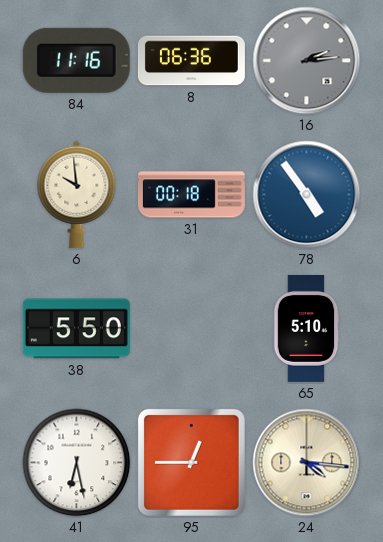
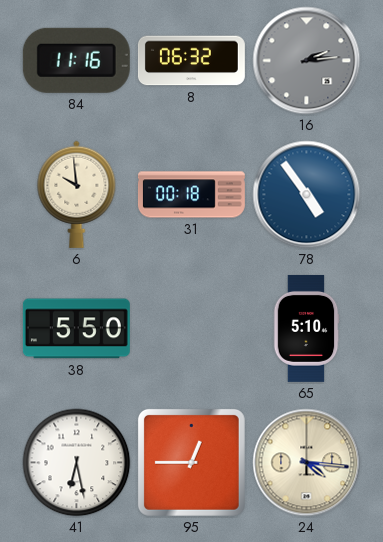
8: 06:36 -> 06:32
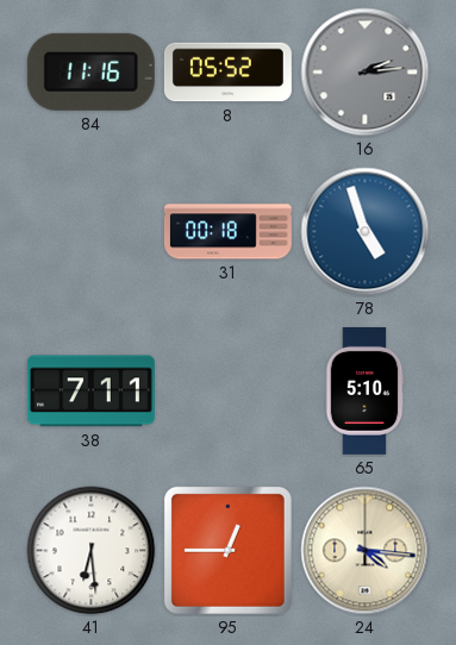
8: 06:32 -> 05:52
6: 9:59 -> none
78: 4:54 -> 4:57
38: 5:50 -> 7:11
41: 6:28 -> 6:29
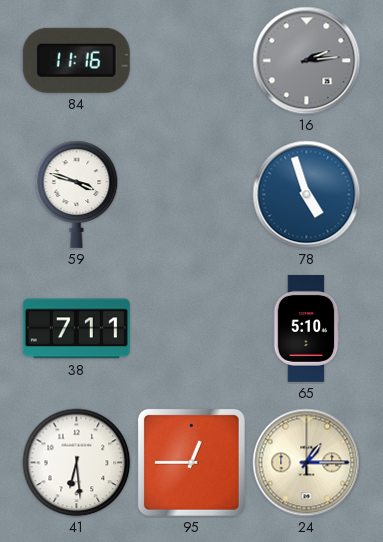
8: 05:52 -> none
59: none -> 3:48
31: 00:18 -> none
24: 4:16 -> 1:15
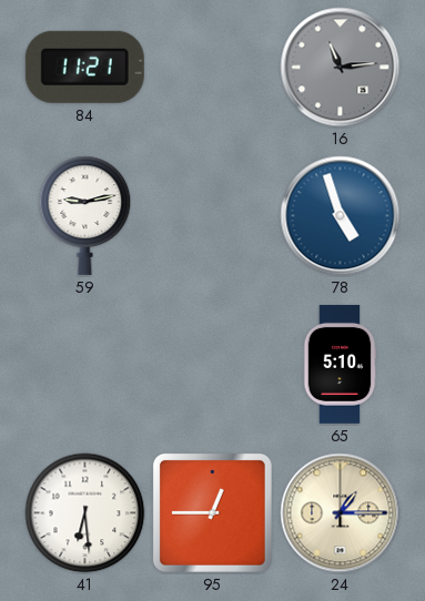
84: 11:16 -> 11:21
16: 2:14 -> 11:14
59: 3:48 -> 9:13
38: 7:11 -> none
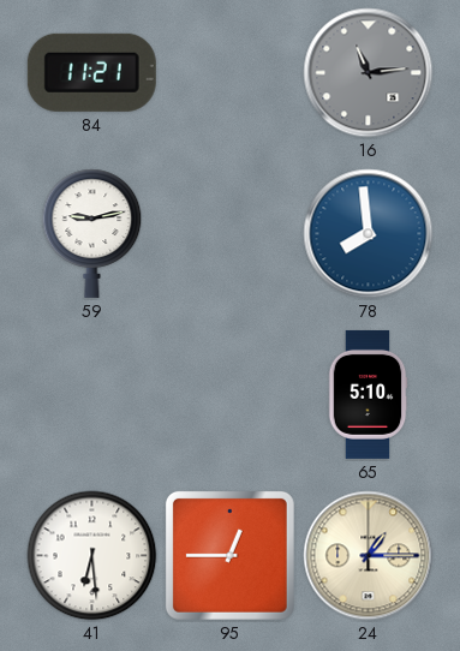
78: 4:57 -> 7:59
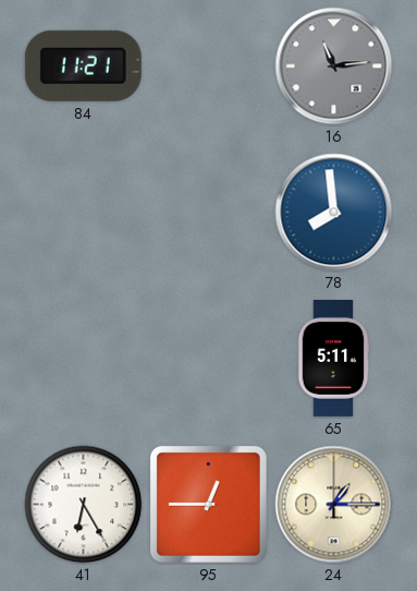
59: 9:13 -> none
65: 5:10 -> 5:11
41: 6:29 -> 6:25
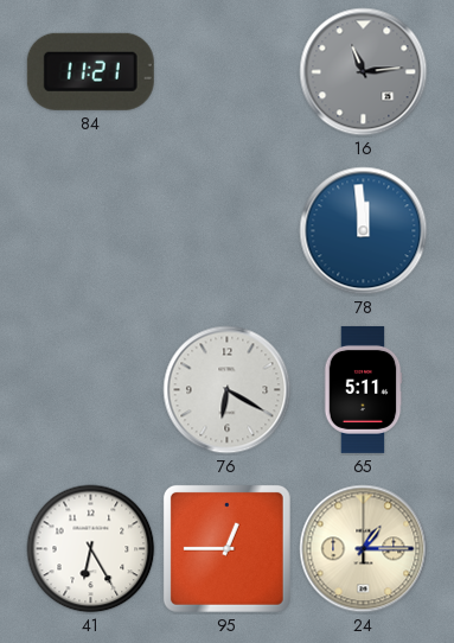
78: 7:59 -> 11:59
76: none -> 6:20
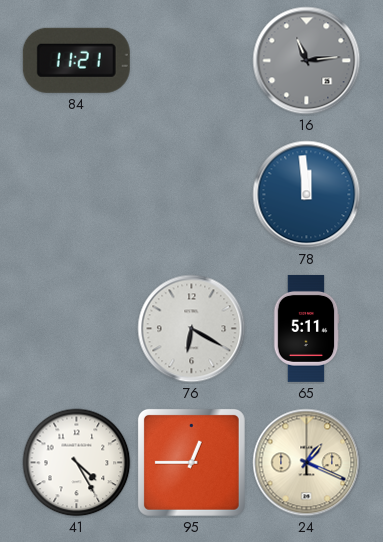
41: 6:25 -> 4:25
24: 1:15 -> 1:19
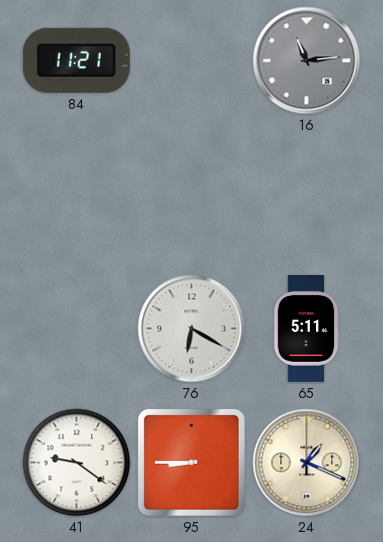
78: 11:59 -> none
41: 4:25 -> 9:21
95: 12:45 -> 8:45
